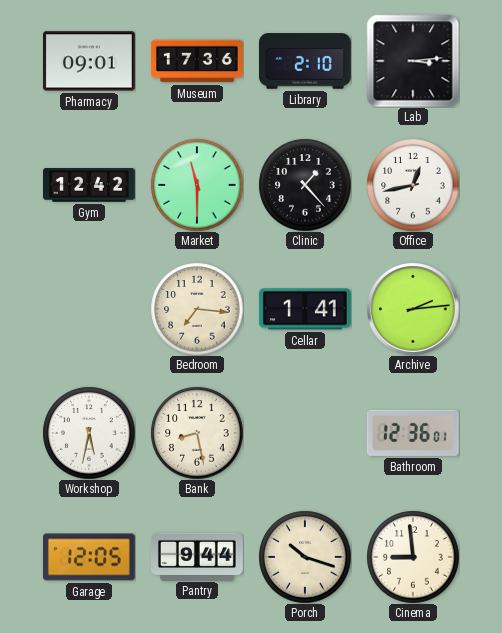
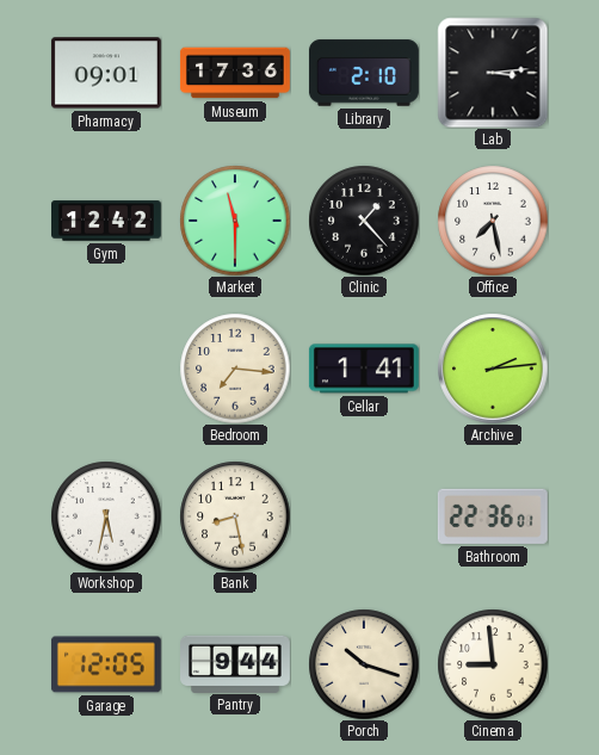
Office: 12:43 -> 7:28
Bathroom: 12:36 -> 22:36
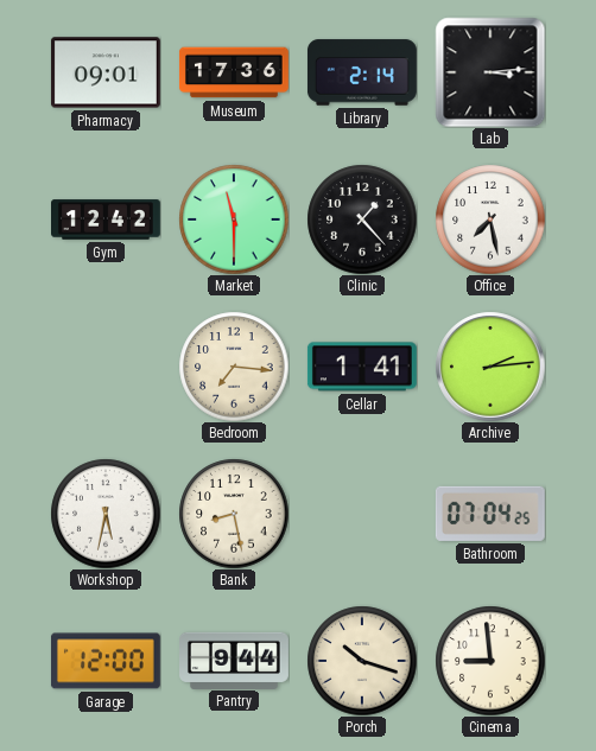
Library: 2:10 -> 2:14
Bathroom: 22:36 -> 07:04
Garage: 12:05 -> 12:00
